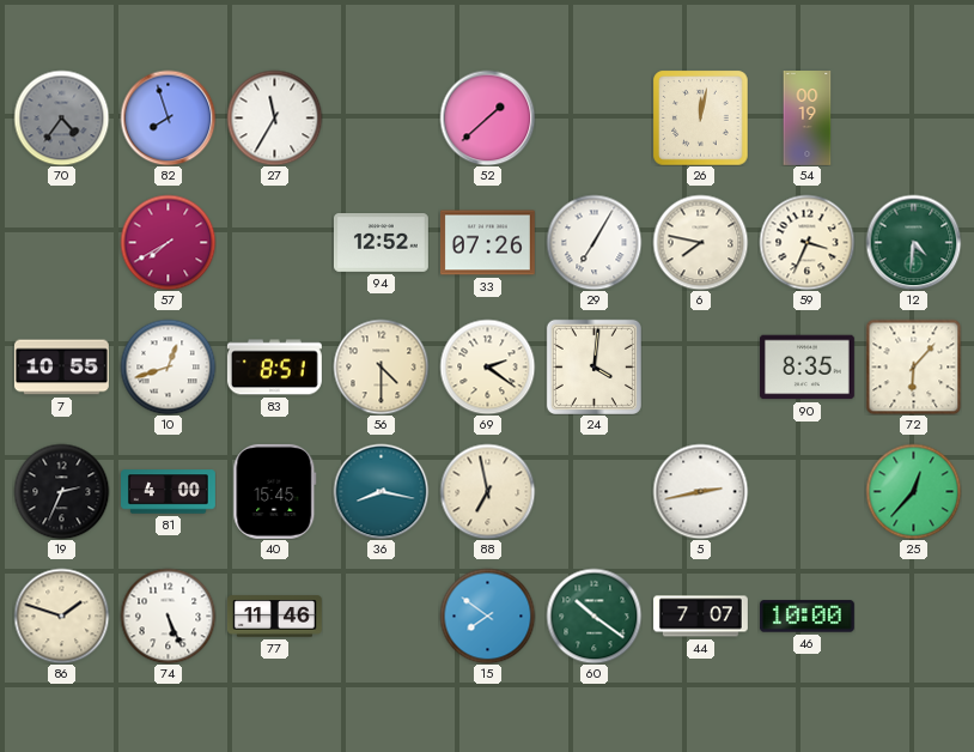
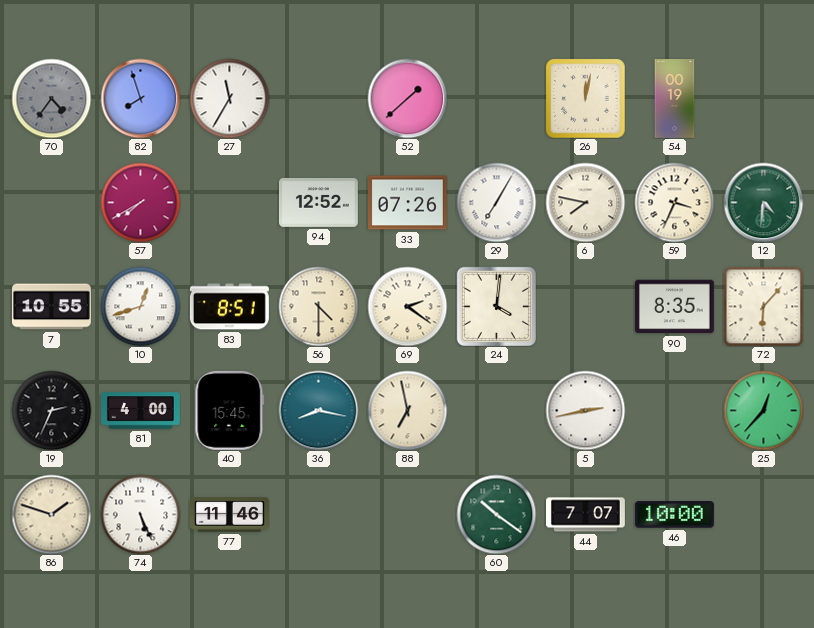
15: 7:51 -> none
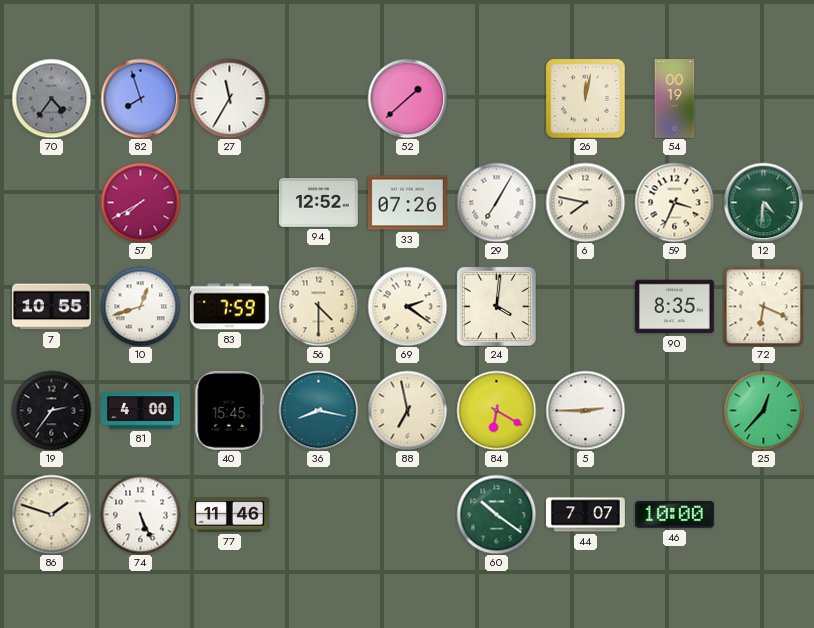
83: 8:51 -> 7:59
72: 6:07 -> 6:19
19: 2:34 -> 2:36
84: none -> 6:20
5: 2:43 -> 2:45
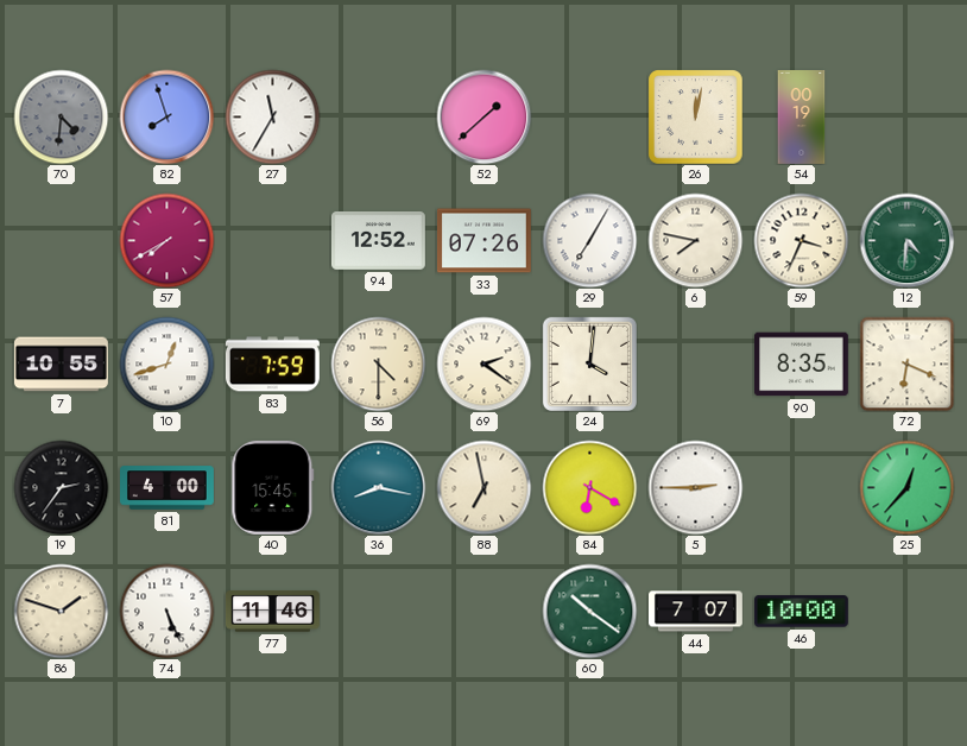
70: 4:36 -> 4:31
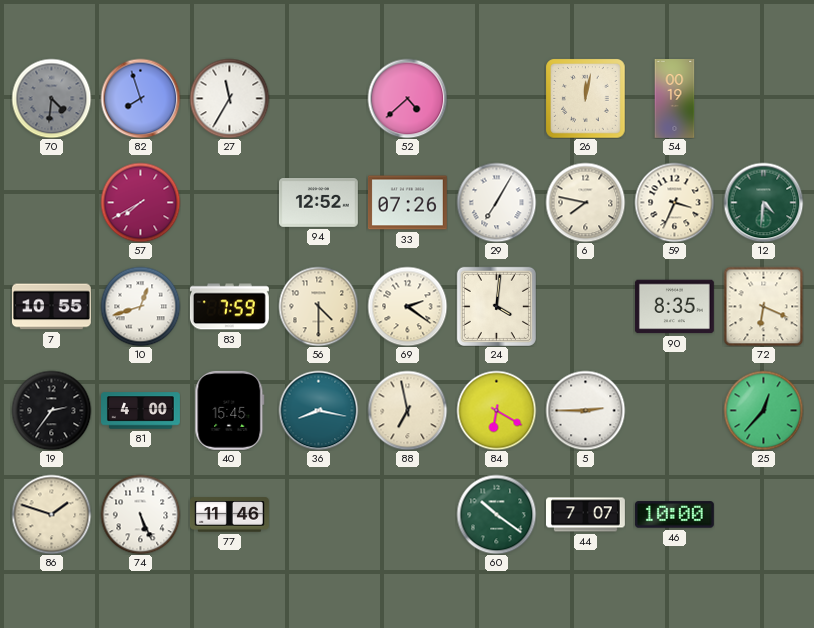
52: 1:38 -> 4:38
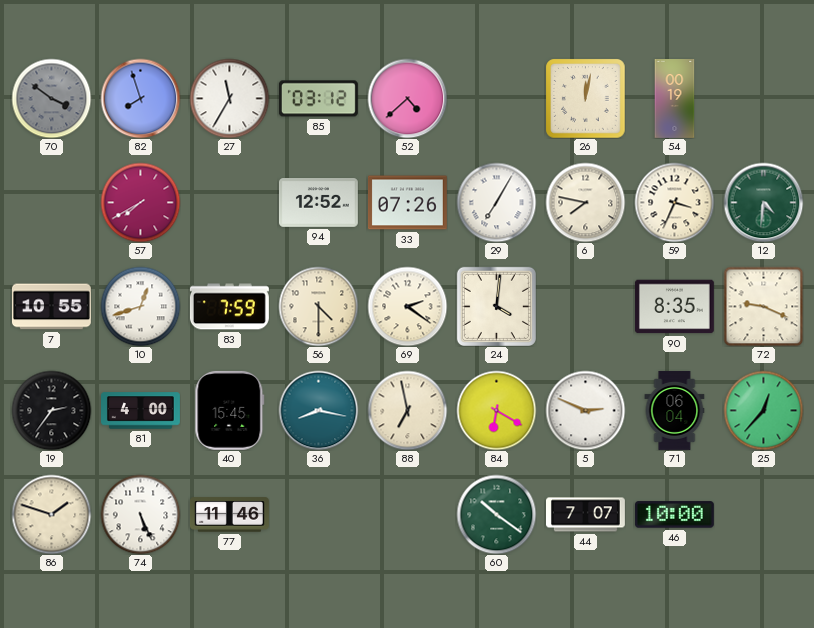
70: 4:31 -> 3:51
85: none -> 03:12
72: 6:19 -> 9:19
5: 2:45 -> 2:49
71: none -> 06:04
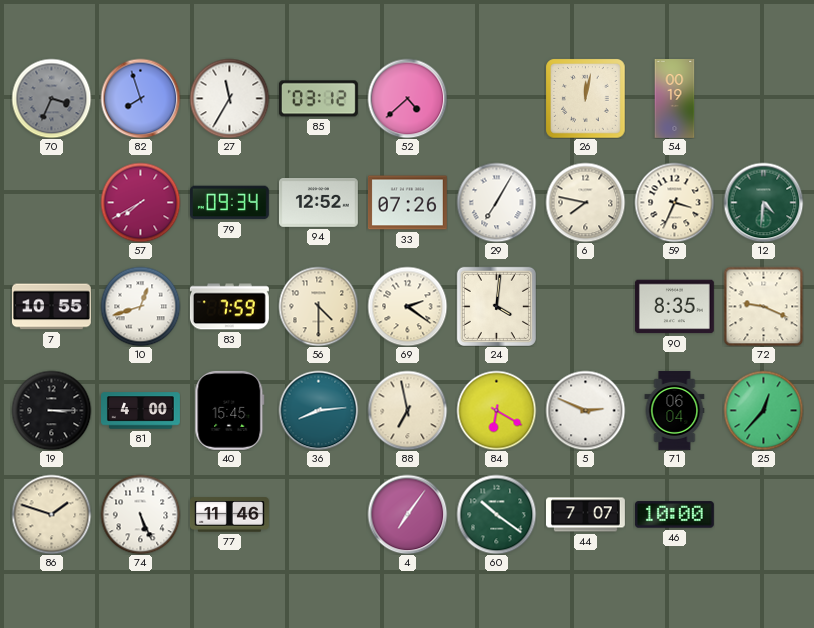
70: 3:51 -> 3:34
79: none -> 09:34
19: 2:36 -> 3:15
36: 8:17 -> 8:14
4: none -> 7:06
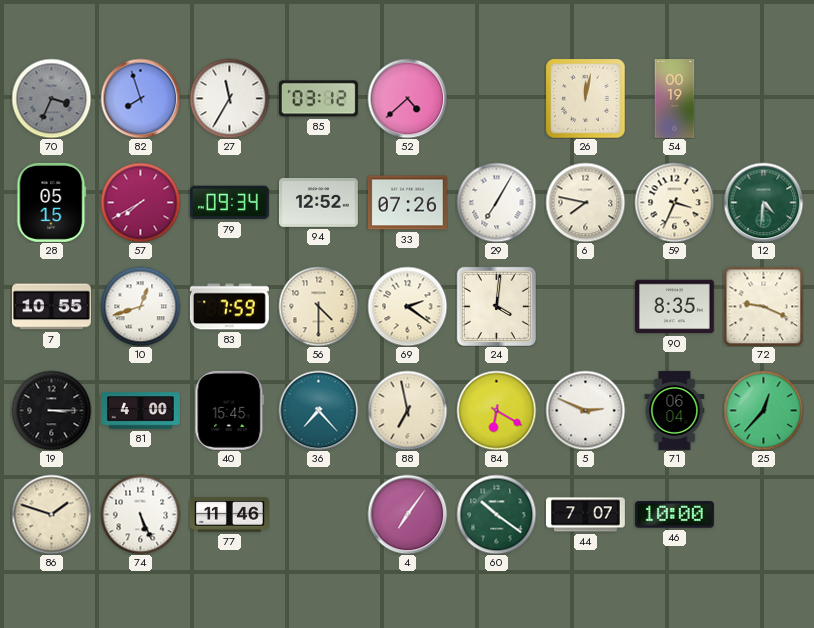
28: none -> 05:15
36: 8:14 -> 7:23
